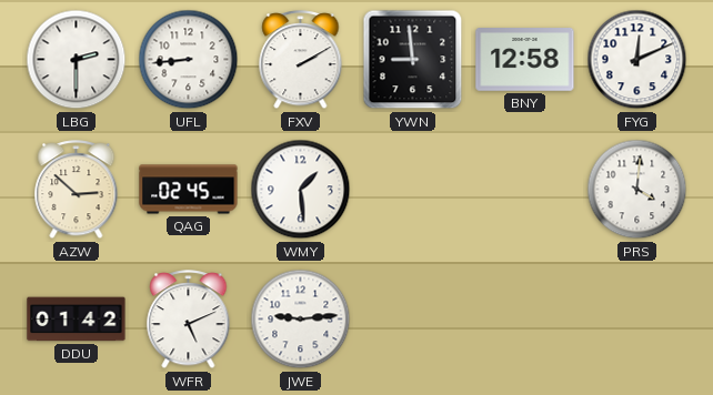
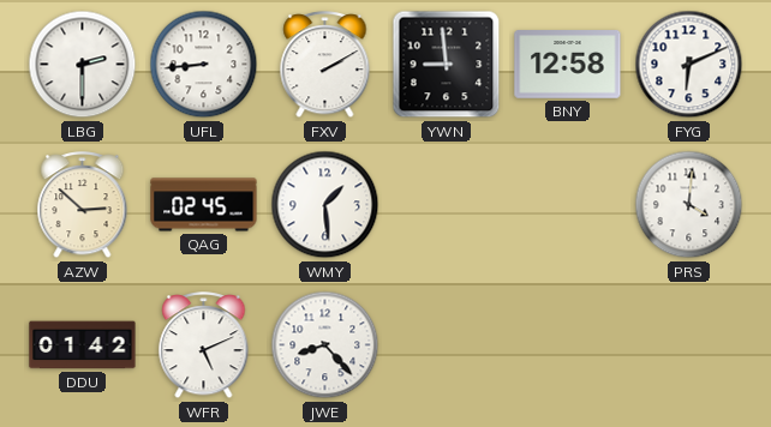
FYG: 12:11 -> 6:11
JWE: 9:14 -> 8:23
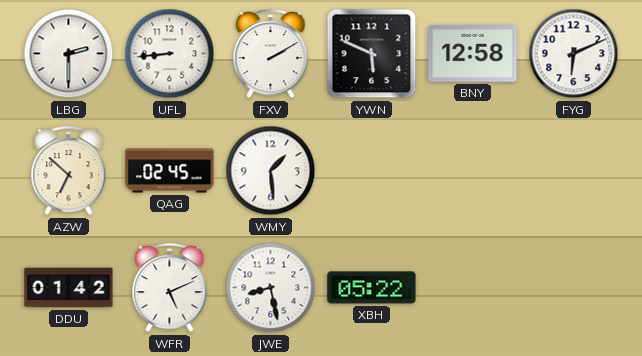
YWN: 8:59 -> 5:49
AZW: 2:52 -> 6:52
PRS: 4:01 -> none
JWE: 8:23 -> 8:28
XBH: none -> 05:22
